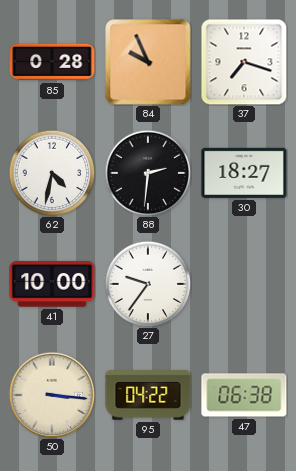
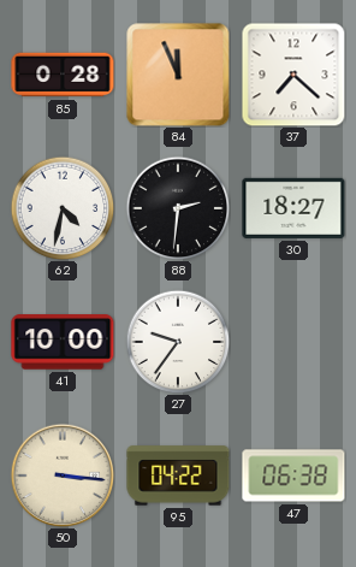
84: 9:56 -> 11:56
37: 7:18 -> 7:22
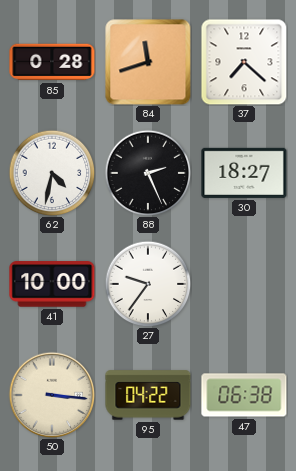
84: 11:56 -> 11:42
88: 2:31 -> 2:26
